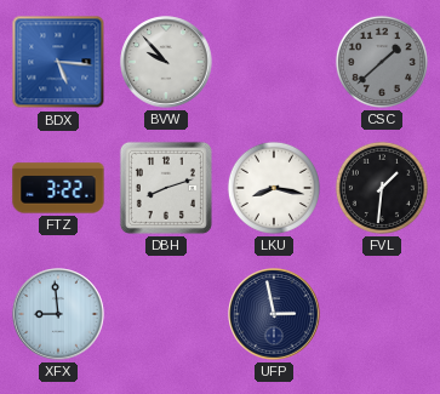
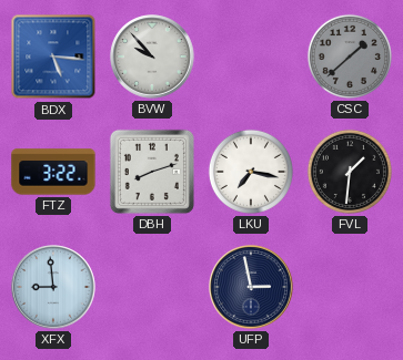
LKU: 8:17 -> 7:17
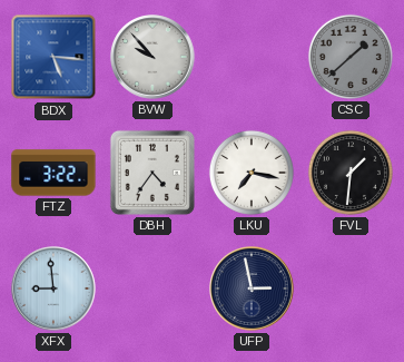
DBH: 8:12 -> 4:36
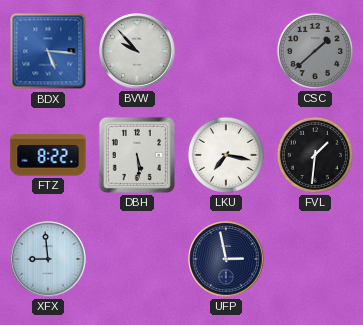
FTZ: 3:22 -> 8:22
DBH: 4:36 -> 5:29
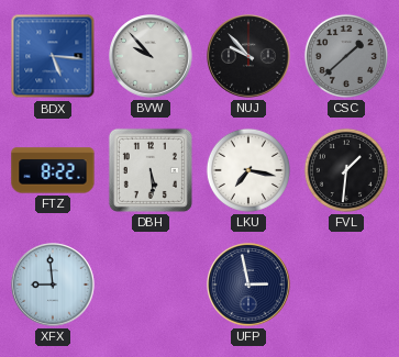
NUJ: none -> 9:53
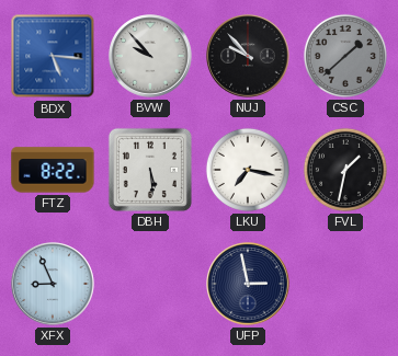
FVL: 1:31 -> 1:32
XFX: 8:59 -> 8:56
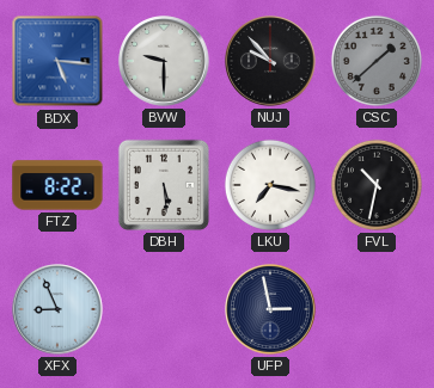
BVW: 9:53 -> 9:30
FVL: 1:32 -> 10:32
